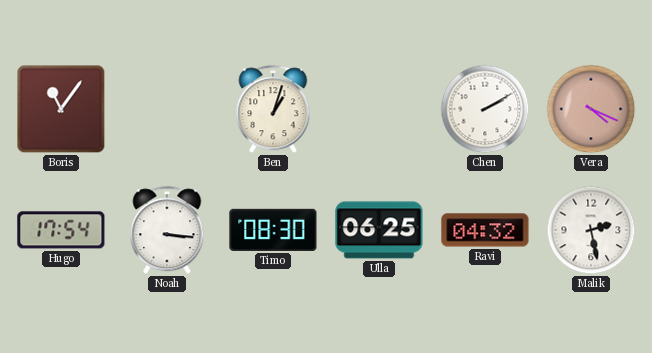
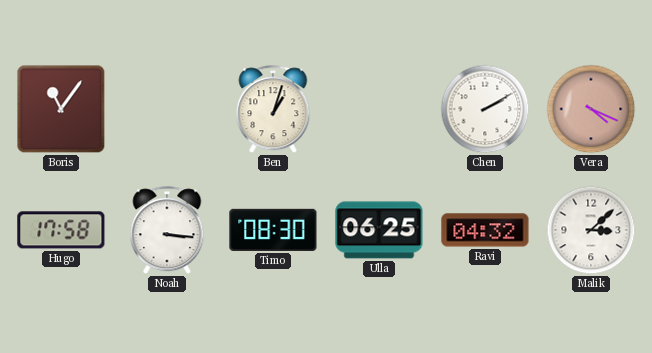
Hugo: 17:54 -> 17:58
Malik: 2:28 -> 3:08
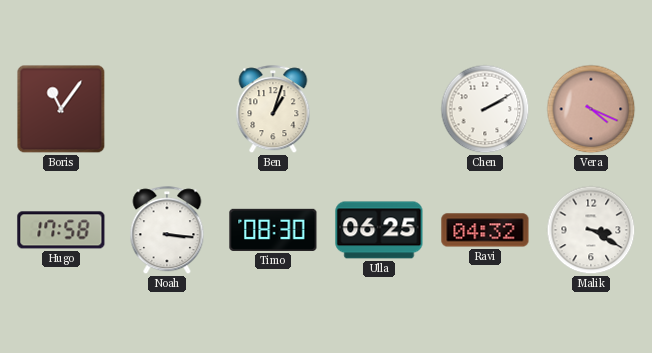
Malik: 3:08 -> 3:20
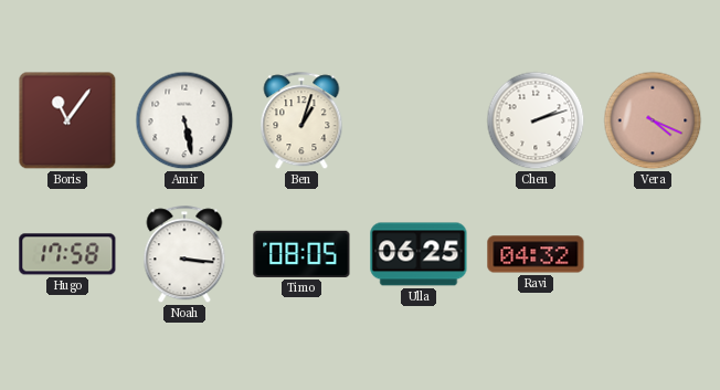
Amir: none -> 5:28
Chen: 2:10 -> 2:12
Timo: 08:30 -> 08:05
Malik: 3:20 -> none
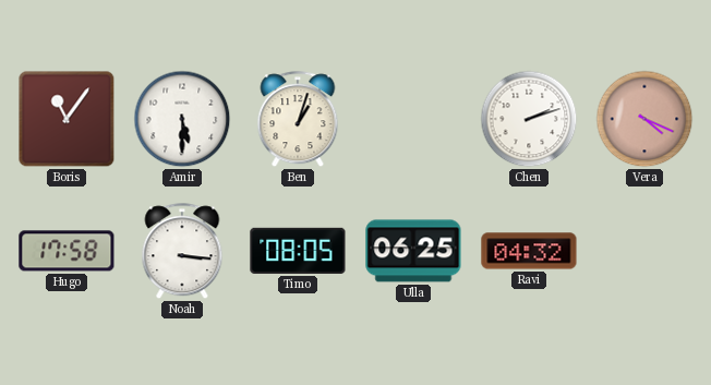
Amir: 5:28 -> 5:30
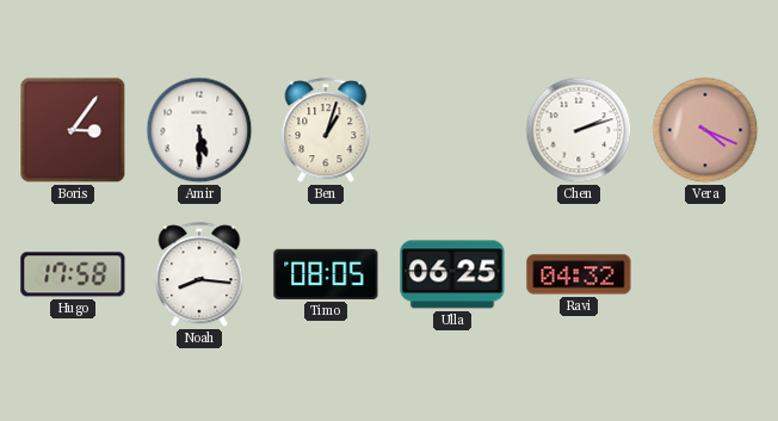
Boris: 11:06 -> 3:06
Noah: 3:16 -> 8:16
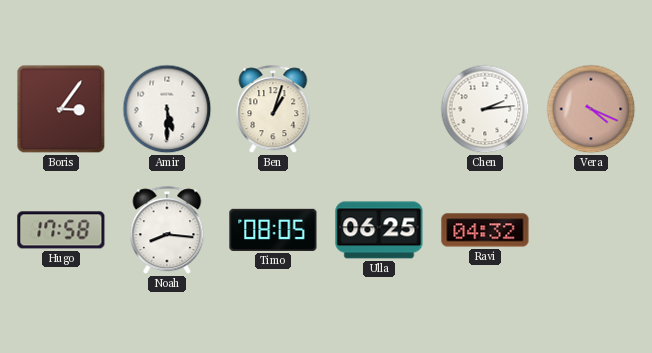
Chen: 2:12 -> 2:14
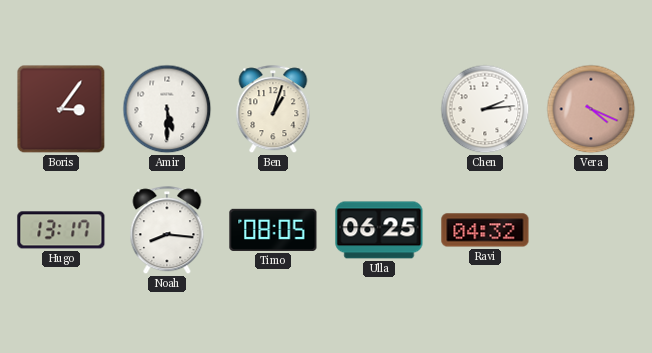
Hugo: 17:58 -> 13:17
